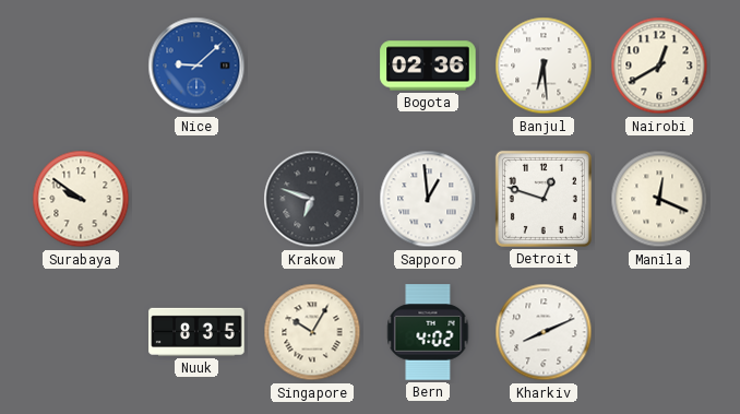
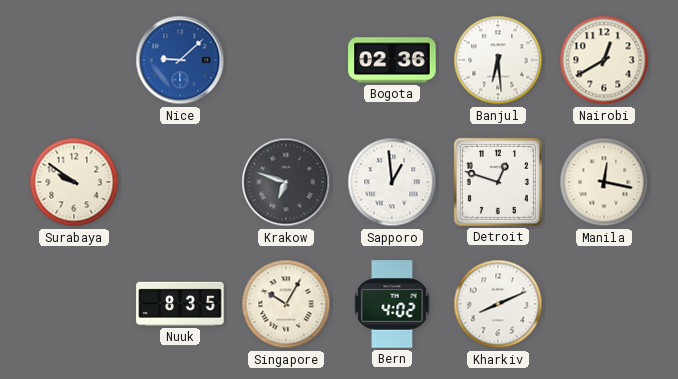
Manila: 12:19 -> 12:17
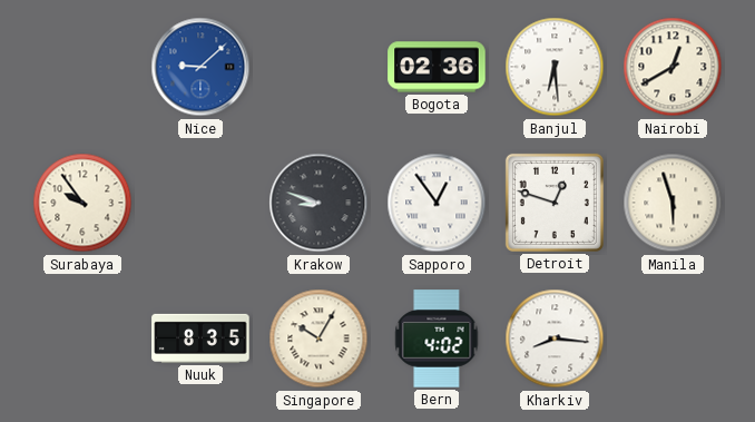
Surabaya: 9:51 -> 9:54
Krakow: 6:48 -> 8:48
Sapporo: 12:59 -> 12:54
Manila: 12:17 -> 5:57
Kharkiv: 8:11 -> 8:16
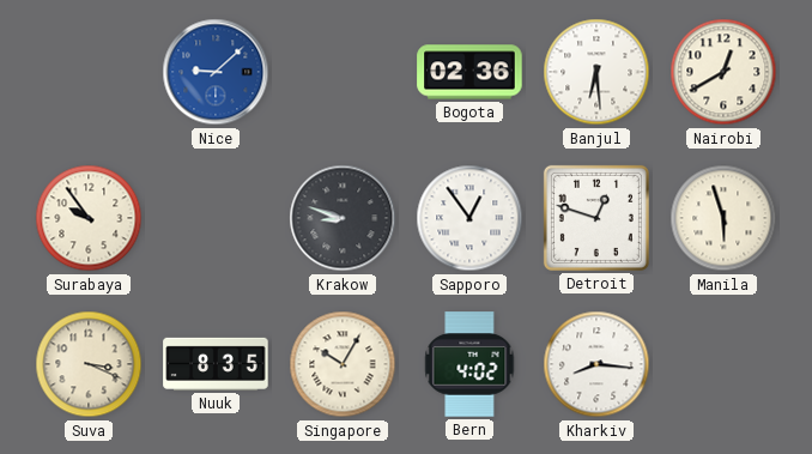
Suva: none -> 3:19
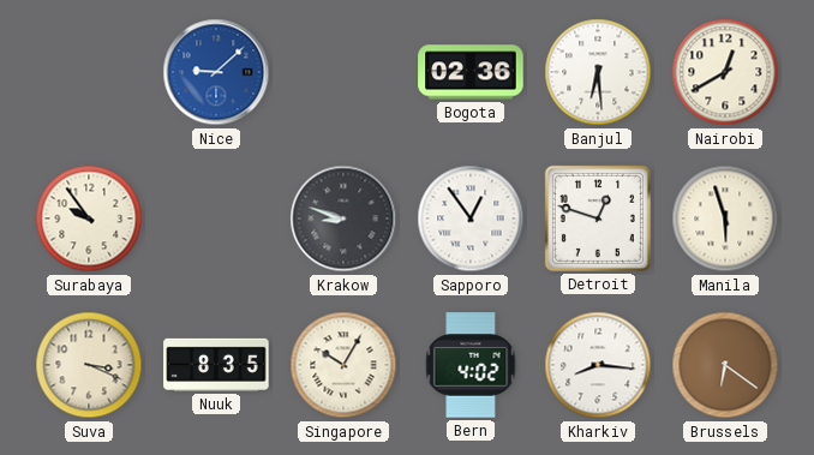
Brussels: none -> 6:21
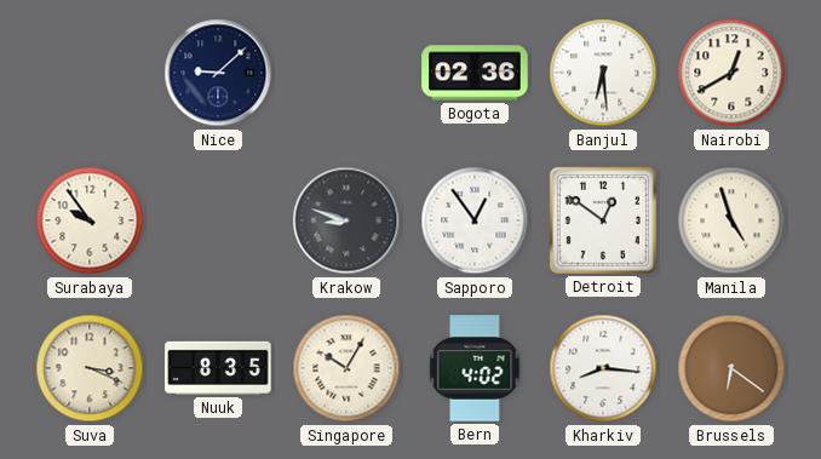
Nice dial: blue -> navy
Detroit: 12:48 -> 12:51
Manila: 5:57 -> 4:57
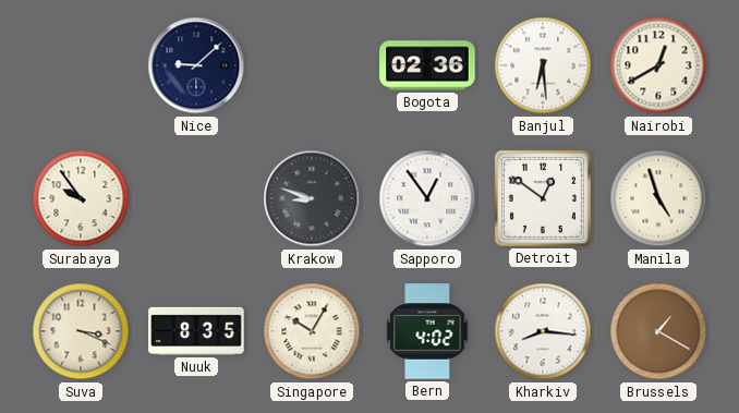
Brussels: 6:21 -> 1:20
